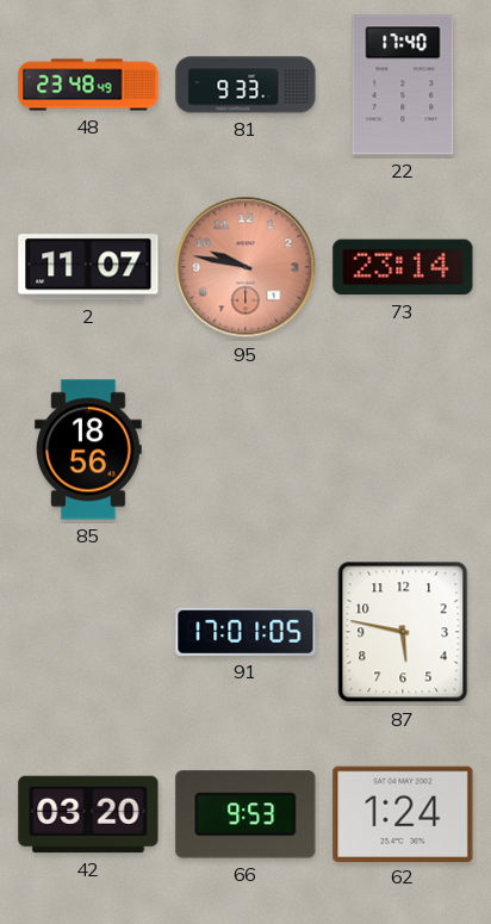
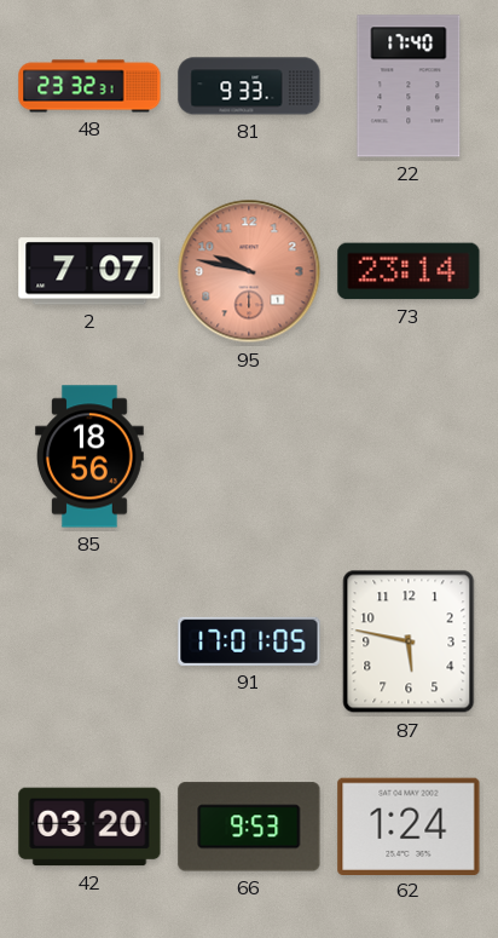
48: 23:48 -> 23:32
2: 11:07 -> 7:07
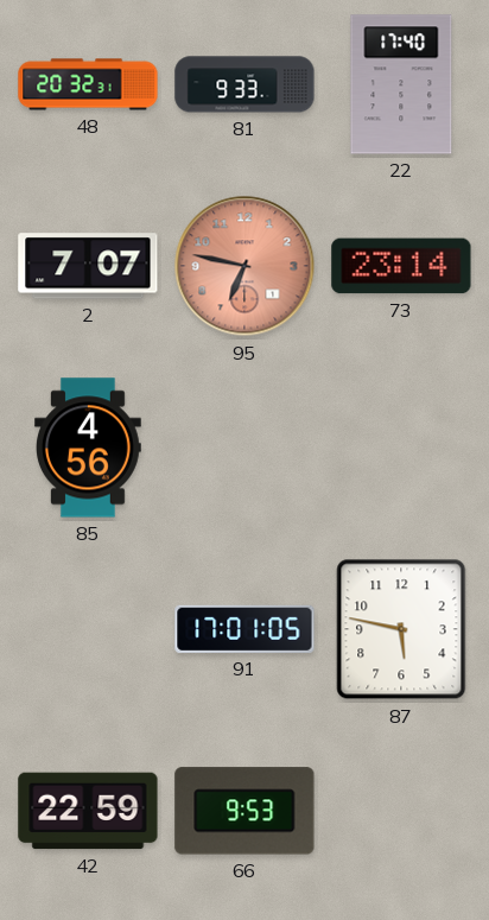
48: 23:32 -> 20:32
95: 9:47 -> 6:47
85: 18:56 -> 4:56
42: 03:20 -> 22:59
62: 1:24 -> none
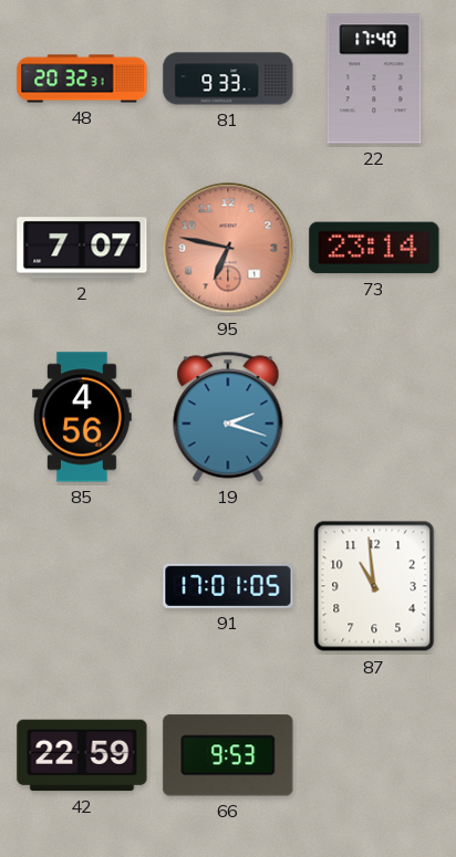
19: none -> 2:18
87: 5:47 -> 10:59
